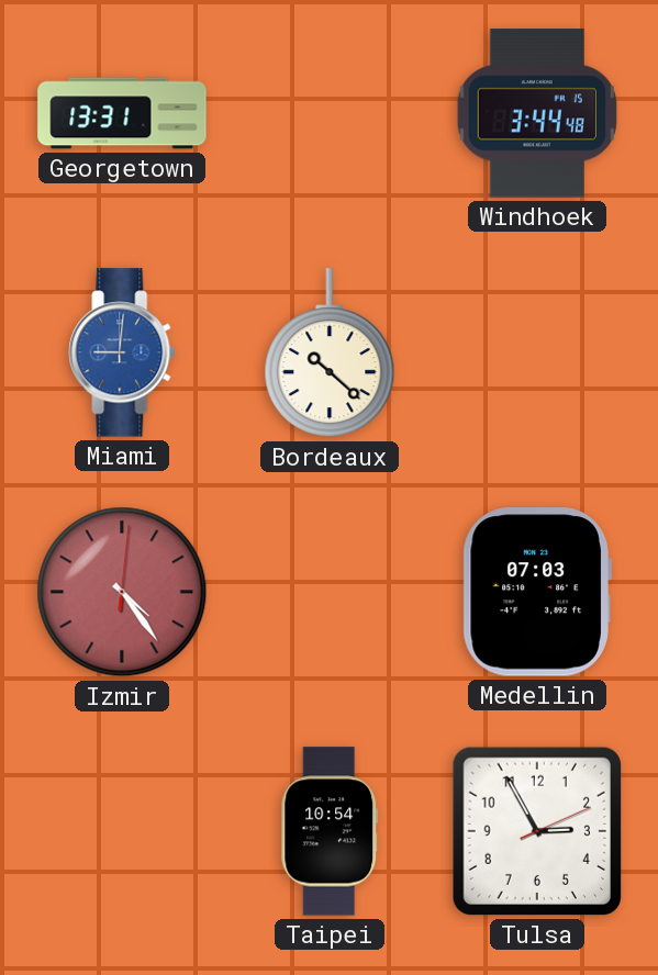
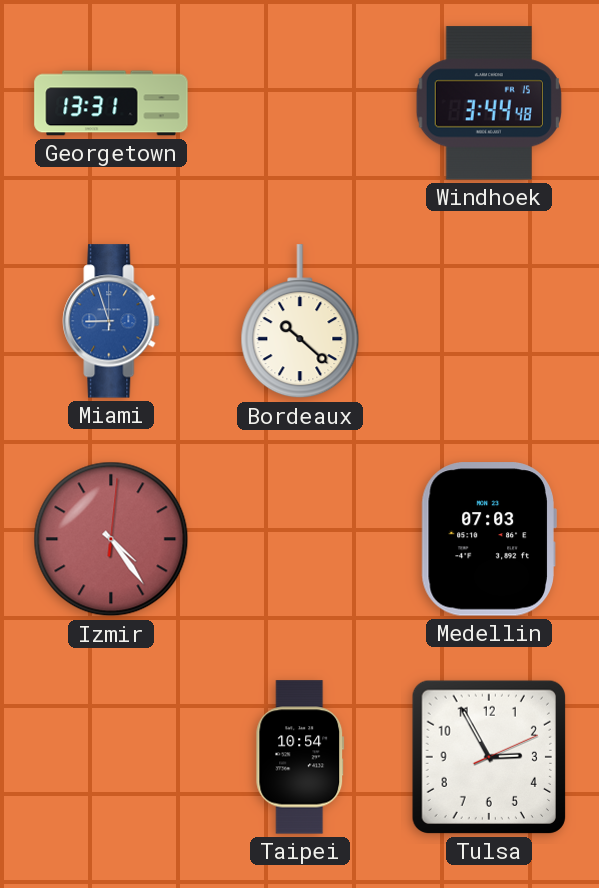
Miami: 9:01 -> 8:57
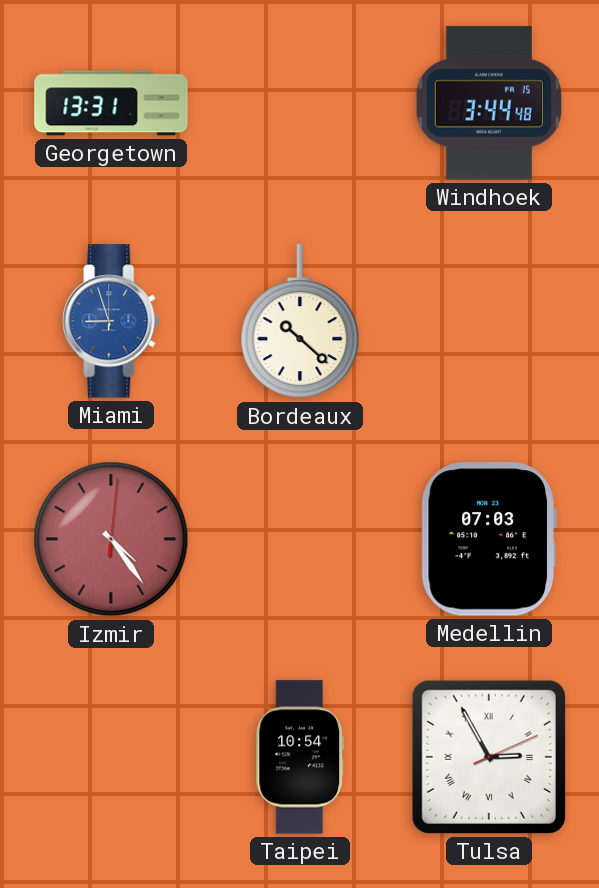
Tulsa numerals: Arabic -> Roman
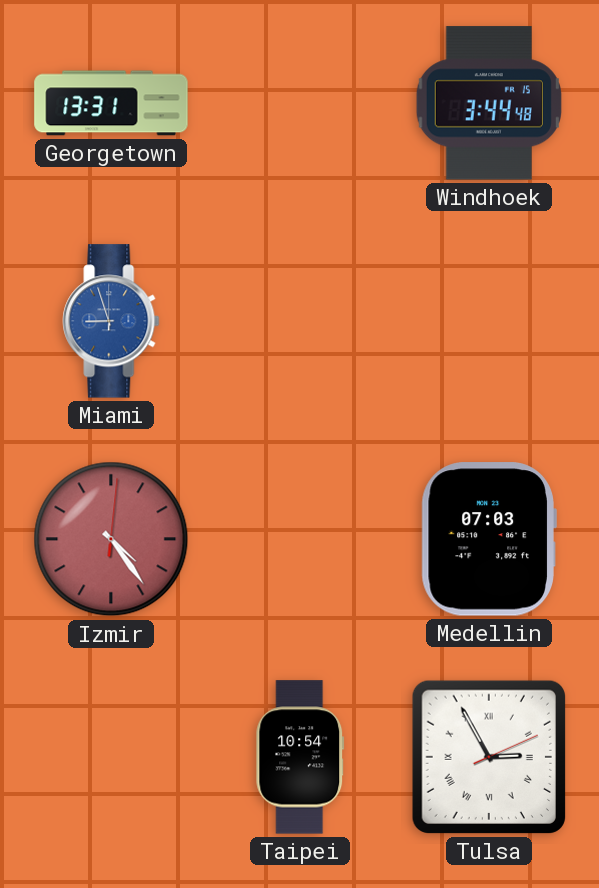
Bordeaux: 10:22 -> none
